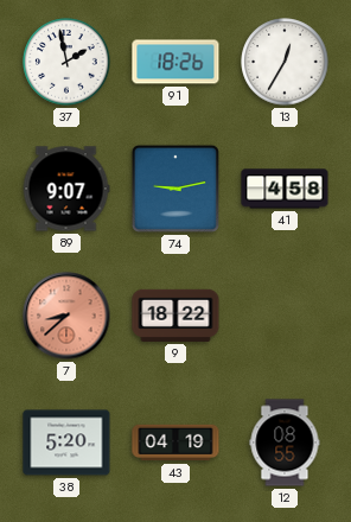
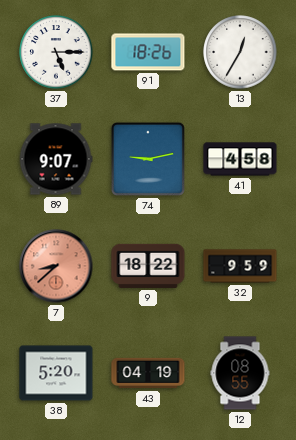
37: 1:58 -> 5:15
32: none -> 9:59
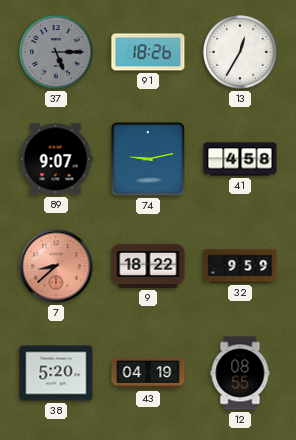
37 dial: white -> grey
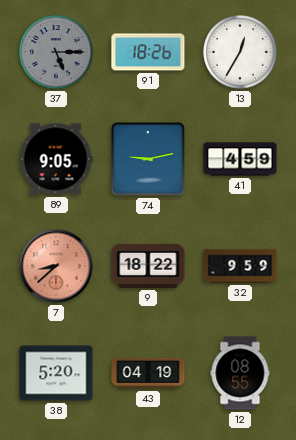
89: 9:07 -> 9:05
41: 4:58 -> 4:59
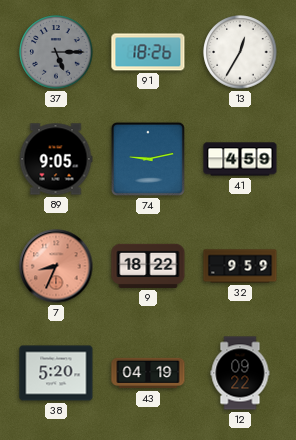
7: 8:38 -> 8:34
12: 08:55 -> 09:22
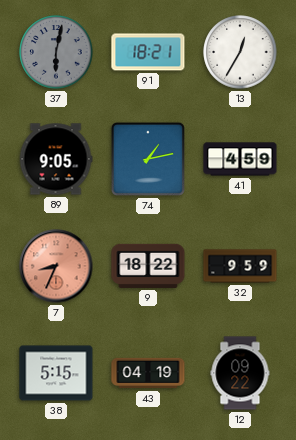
37: 5:15 -> 6:02
91: 18:26 -> 18:21
74: 9:13 -> 1:13
38: 5:20 -> 5:15
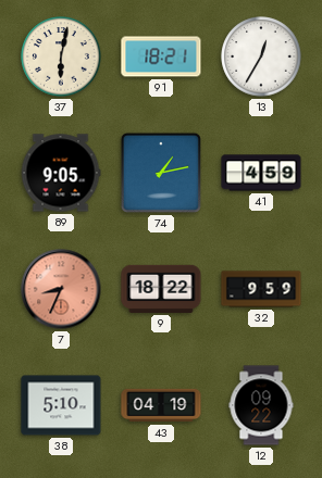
37 dial: grey -> cream
38: 5:15 -> 5:10
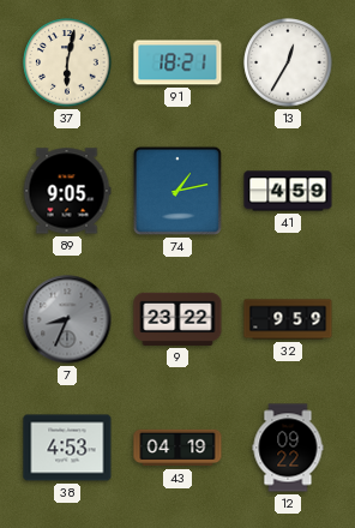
7 dial: salmon -> grey
9: 18:22 -> 23:22
38: 5:10 -> 4:53
